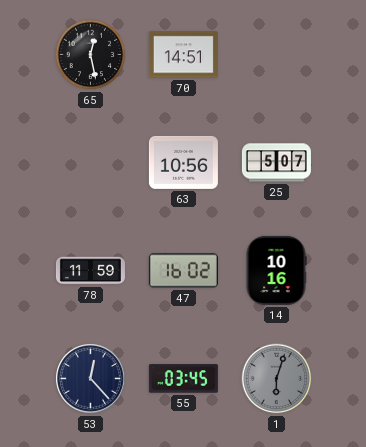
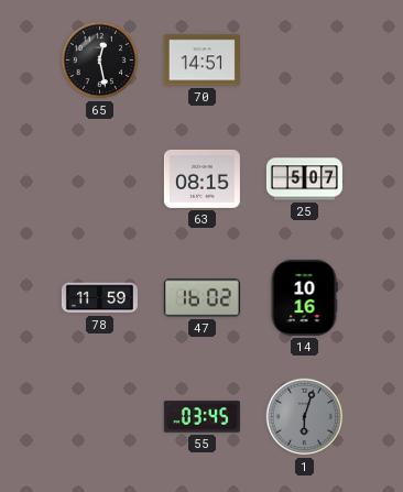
63: 10:56 -> 08:15
53: 12:23 -> none
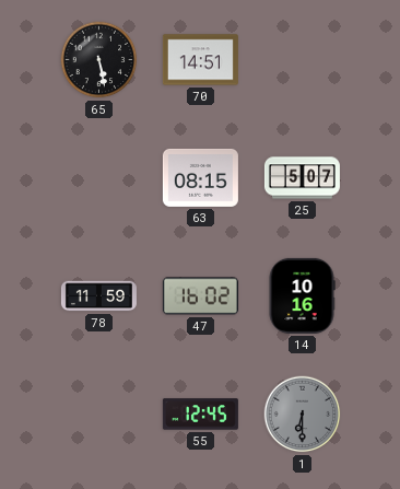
65: 12:28 -> 5:28
55: 03:45 -> 12:45
1: 6:03 -> 6:30
